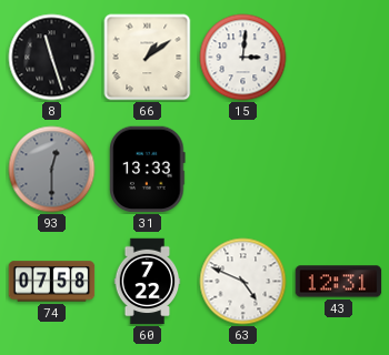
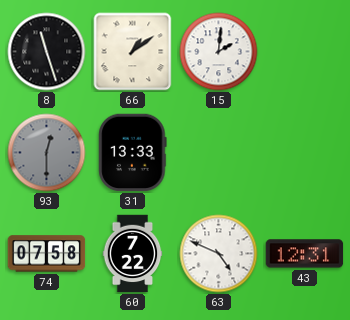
15: 3:01 -> 2:01
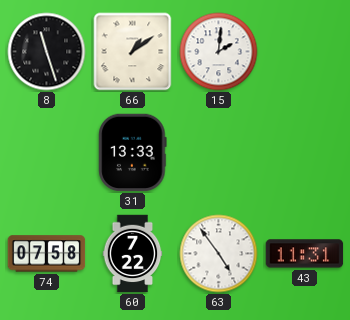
93: 12:30 -> none
63: 4:49 -> 4:54
43: 12:31 -> 11:31
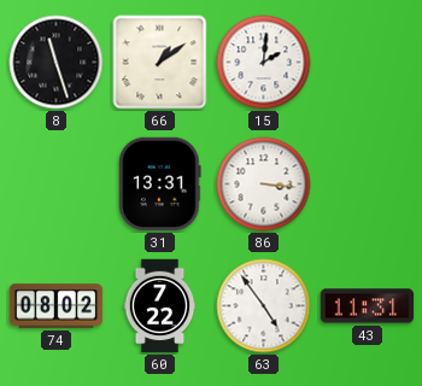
31: 13:33 -> 13:31
86: none -> 3:16
74: 07:58 -> 08:02
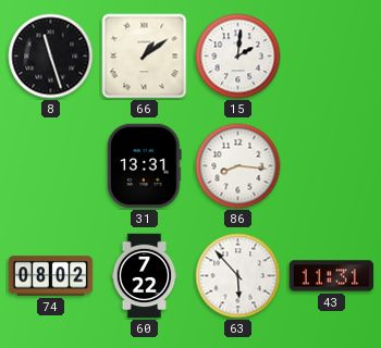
86: 3:16 -> 8:16
63: 4:54 -> 5:53
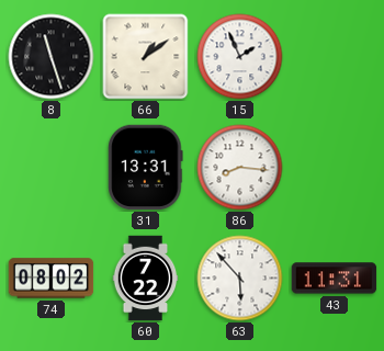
15: 2:01 -> 1:56
